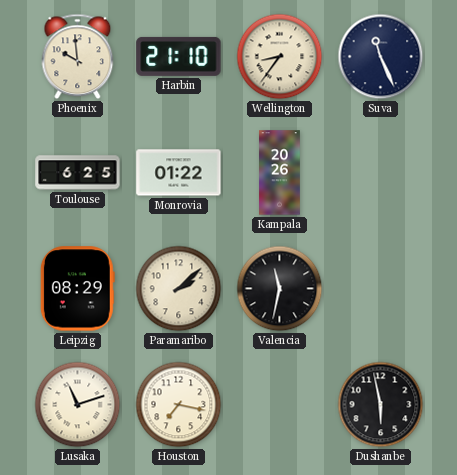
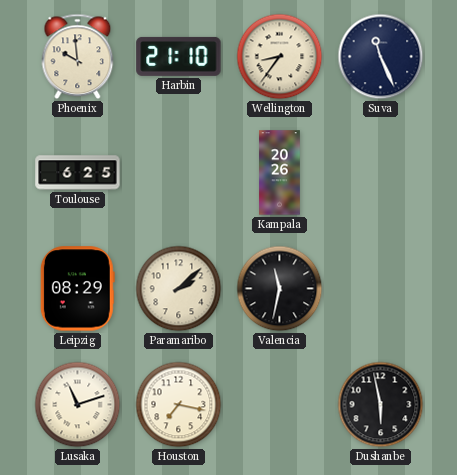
Monrovia: 01:22 -> none
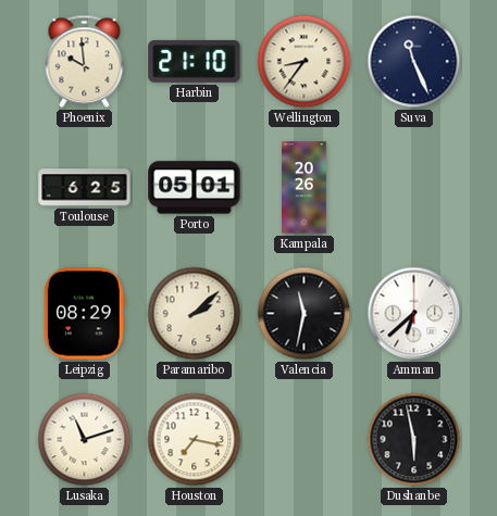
Porto: none -> 05:01
Amman: none -> 6:38
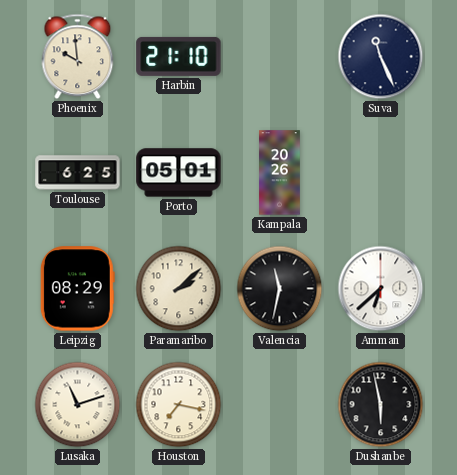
Wellington: 8:36 -> none
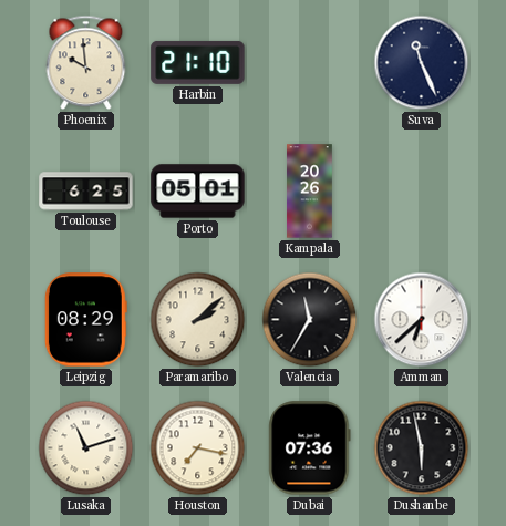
Valencia: 11:32 -> 11:35
Dubai: none -> 07:36
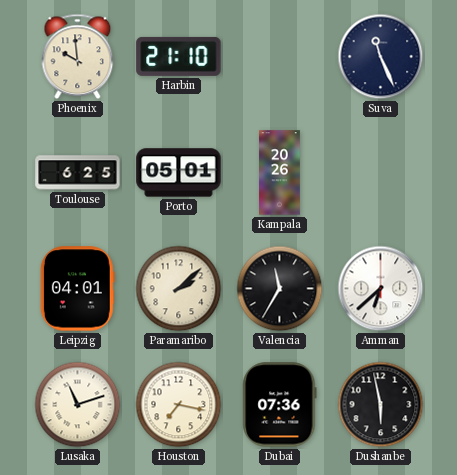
Leipzig: 08:29 -> 04:01
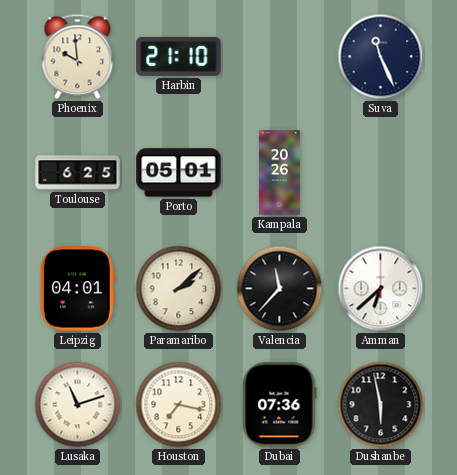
Valencia: 11:35 -> 11:37
